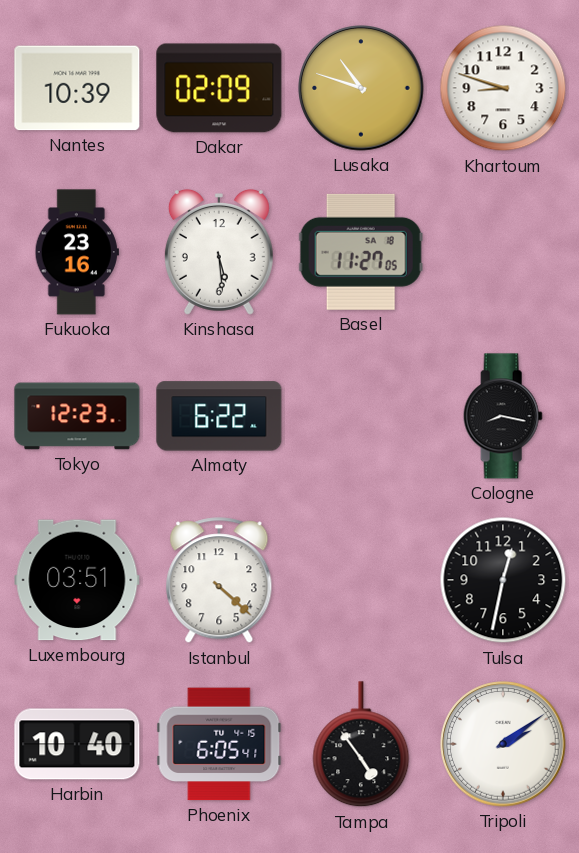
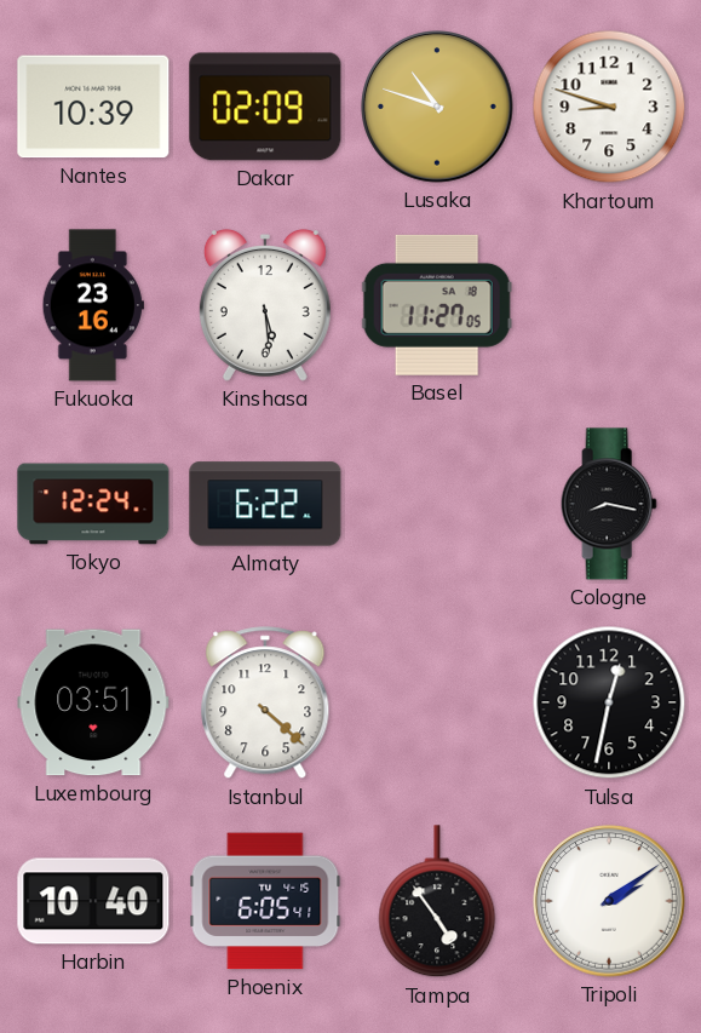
Tokyo: 12:23 -> 12:24
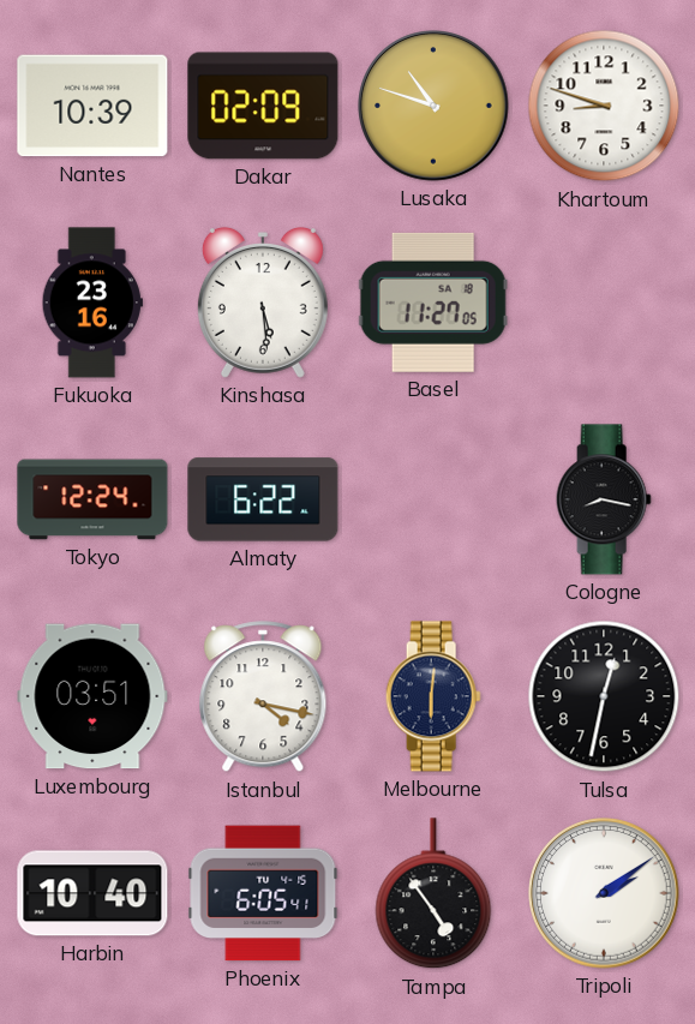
Istanbul: 4:22 -> 4:17
Melbourne: none -> 6:01
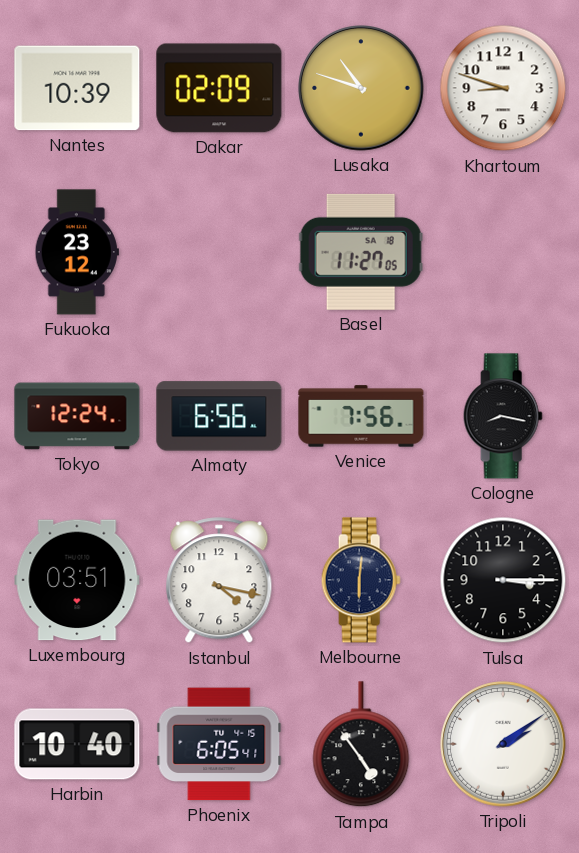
Fukuoka: 23:16 -> 23:12
Kinshasa: 5:29 -> none
Almaty: 6:22 -> 6:56
Venice: none -> 7:56
Tulsa: 12:32 -> 3:15
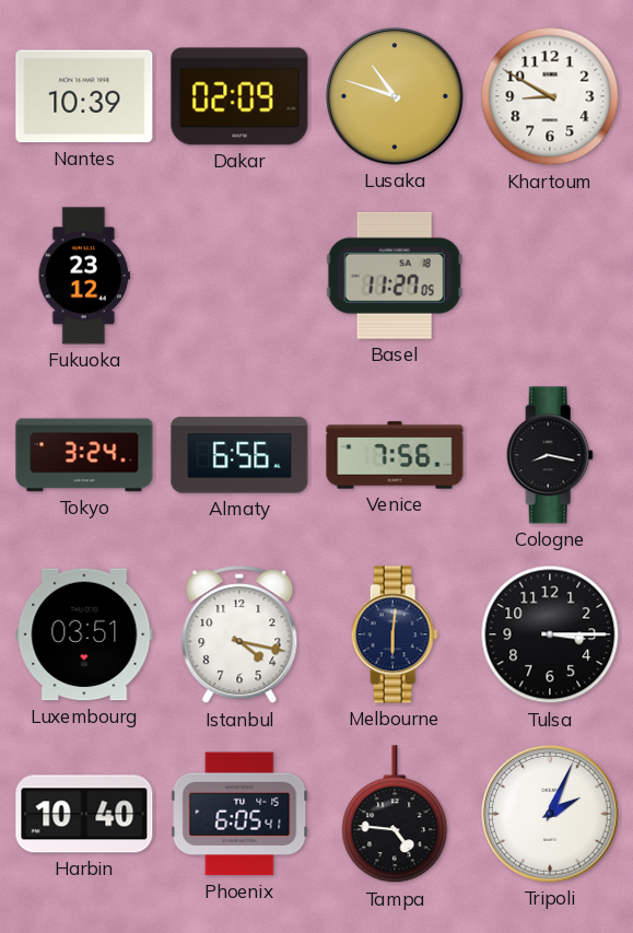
Khartoum: 8:48 -> 8:50
Tokyo: 12:24 -> 3:24
Tampa: 4:54 -> 4:46
Tripoli: 2:09 -> 2:04
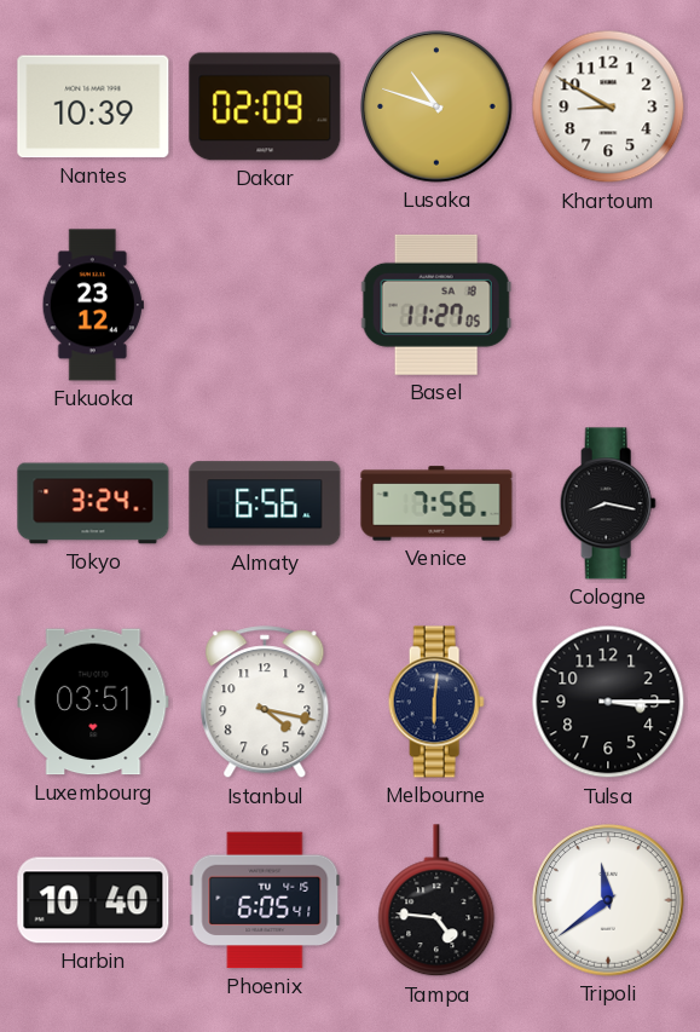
Tripoli: 2:04 -> 11:39
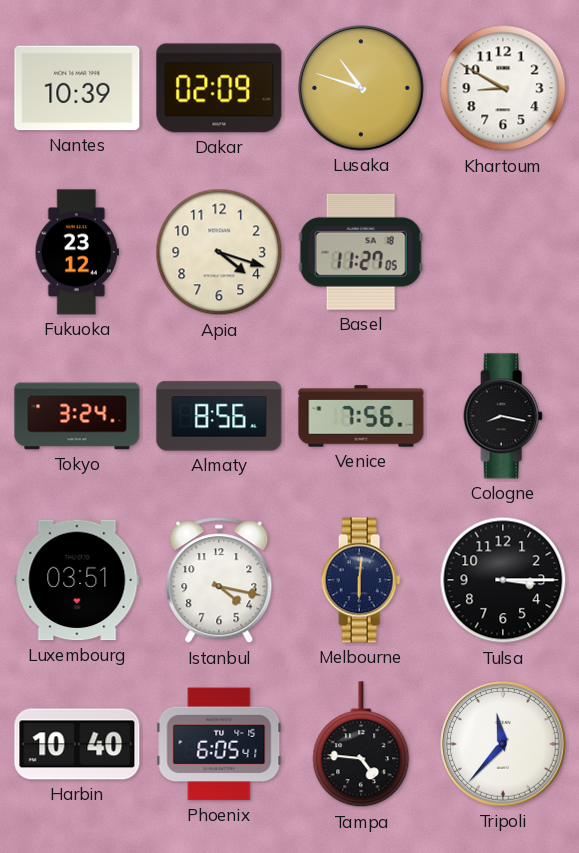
Apia: none -> 4:18
Almaty: 6:56 -> 8:56
Tripoli: 11:39 -> 11:37
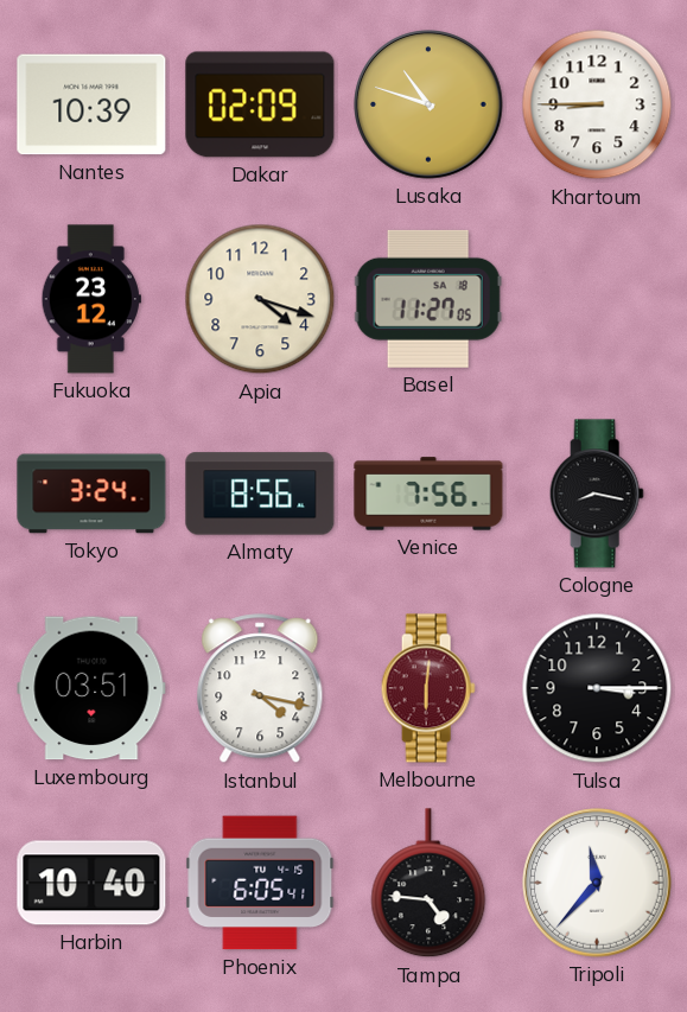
Khartoum: 8:50 -> 8:45
Melbourne dial: navy -> burgundy
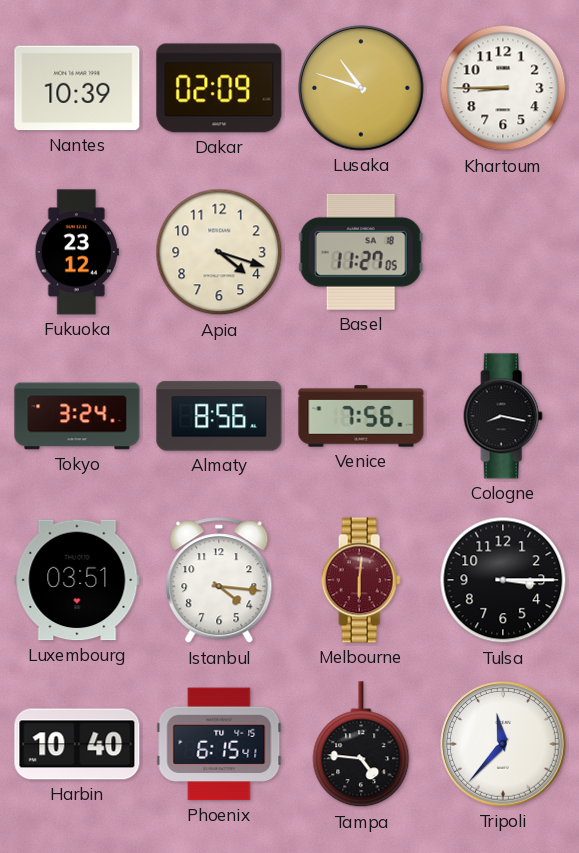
Istanbul: 4:17 -> 4:16
Phoenix: 6:05 -> 6:15
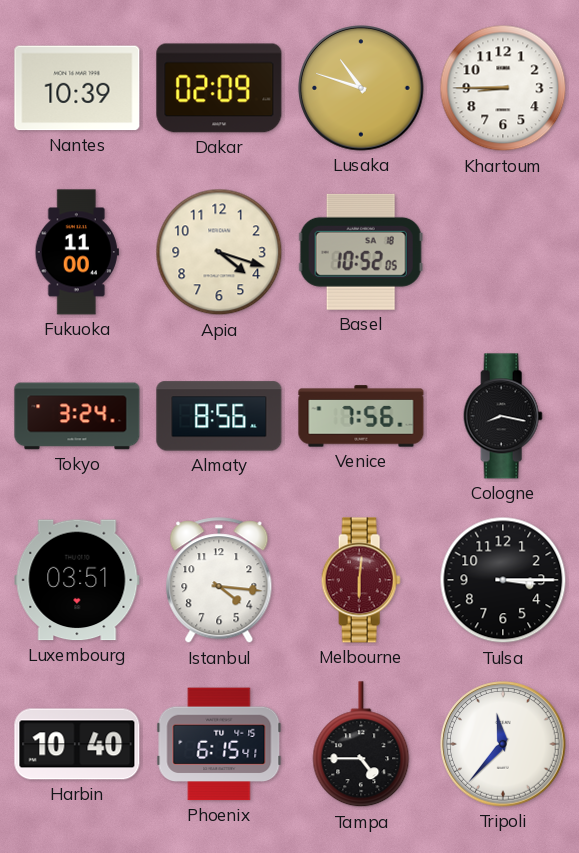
Fukuoka: 23:12 -> 11:00
Basel: 11:27 -> 10:52
Tampa: 4:46 -> 4:45
